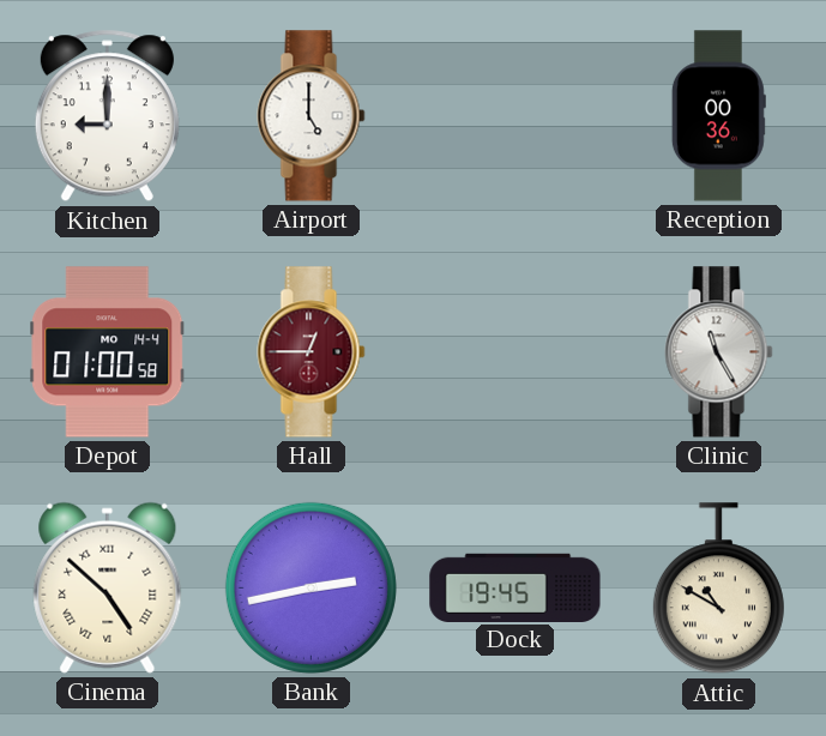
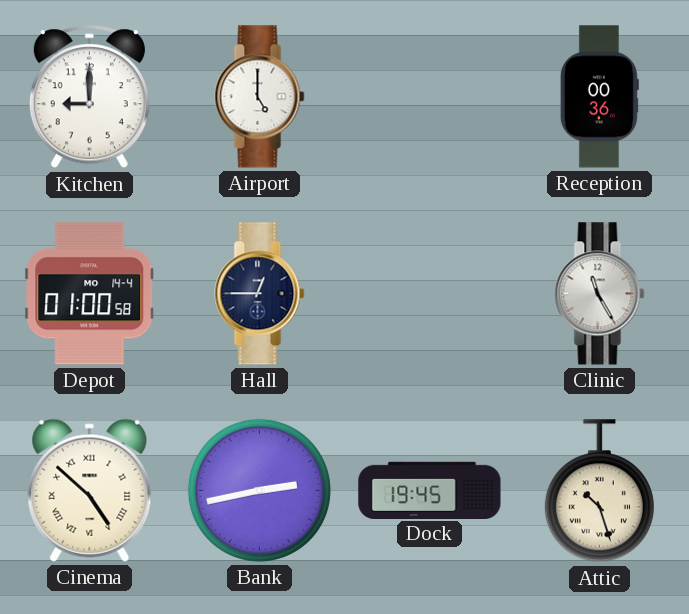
Hall dial: burgundy -> navy
Attic: 10:50 -> 10:27
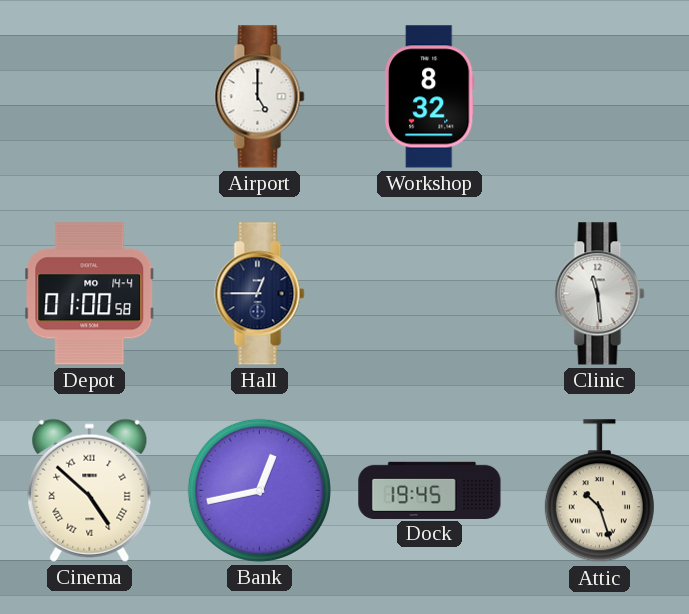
Kitchen: 9:00 -> none
Workshop: none -> 8:32
Reception: 00:36 -> none
Clinic: 11:25 -> 11:29
Bank: 2:43 -> 12:43
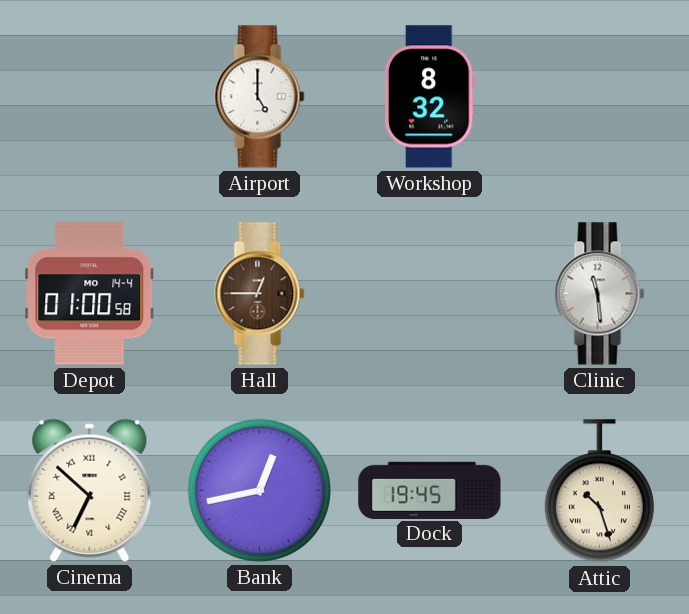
Hall dial: navy -> brown
Cinema: 4:52 -> 6:52
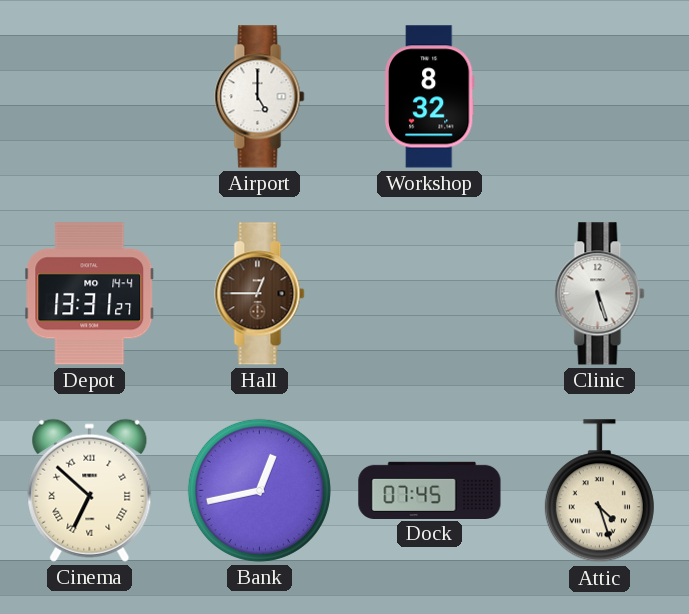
Depot: 01:00 -> 13:31
Clinic: 11:29 -> 5:27
Dock: 19:45 -> 07:45
Attic: 10:27 -> 4:27
